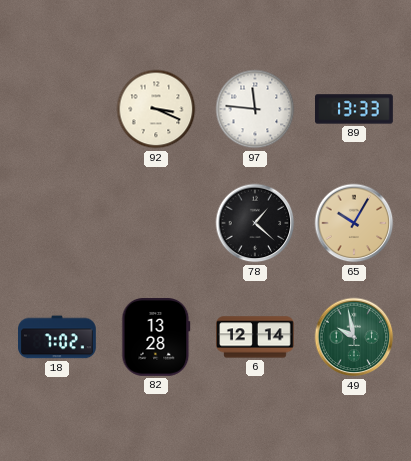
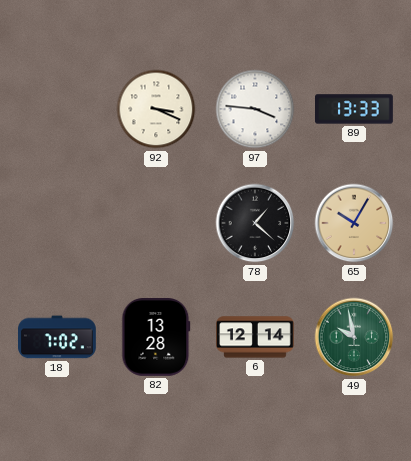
97: 11:46 -> 3:46
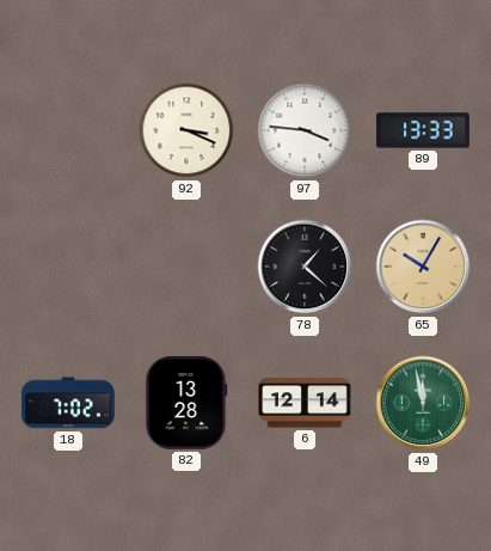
49: 9:58 -> 11:58
